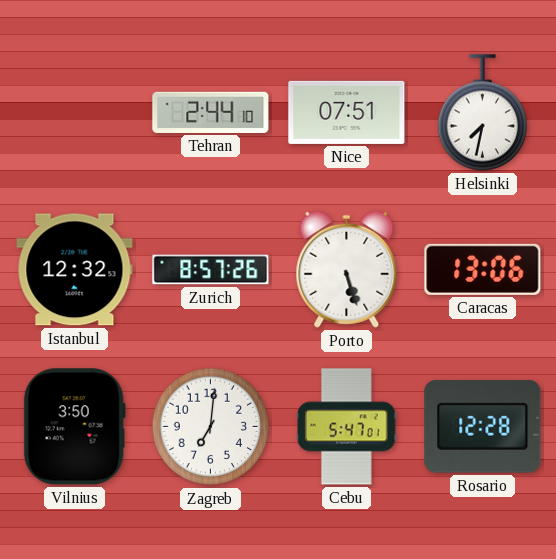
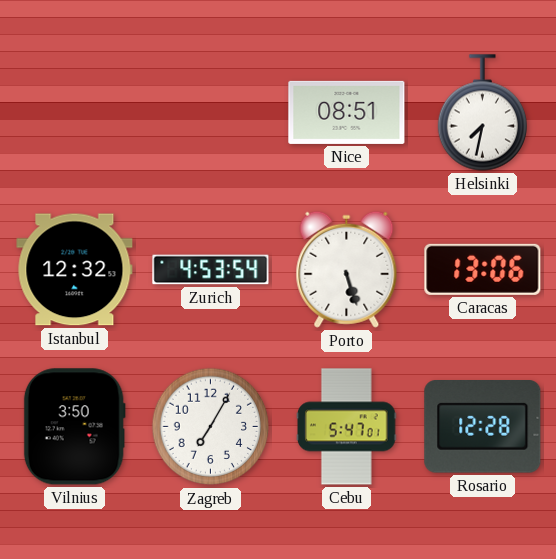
Tehran: 2:44 -> none
Nice: 07:51 -> 08:51
Zurich: 8:57 -> 4:53
Zagreb: 7:01 -> 7:05
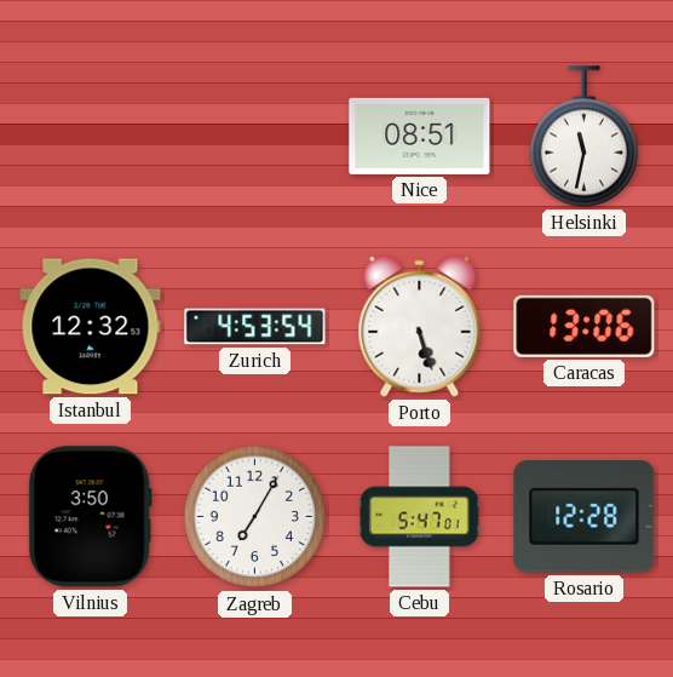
Helsinki: 7:32 -> 11:32
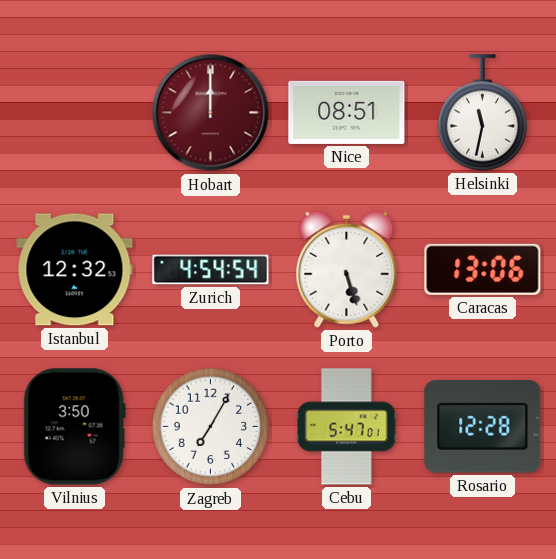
Hobart: none -> 12:00
Zurich: 4:53 -> 4:54
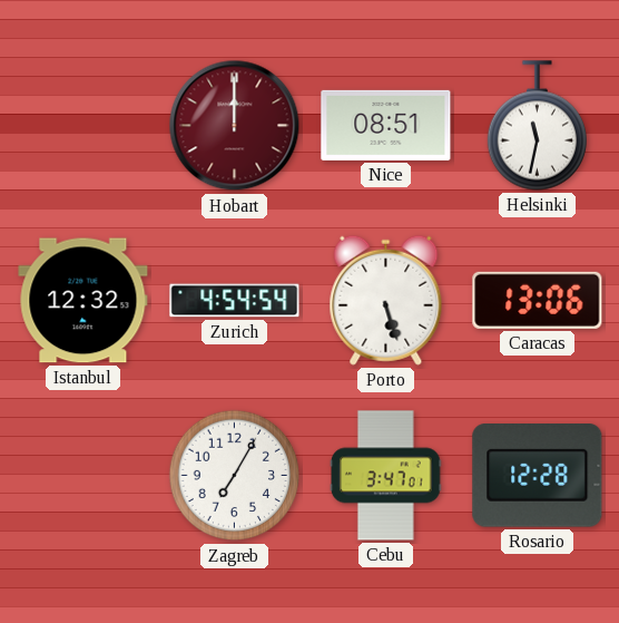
Vilnius: 3:50 -> none
Cebu: 5:47 -> 3:47
